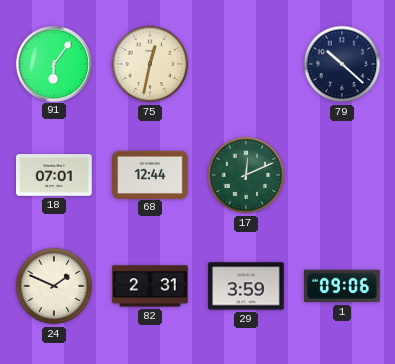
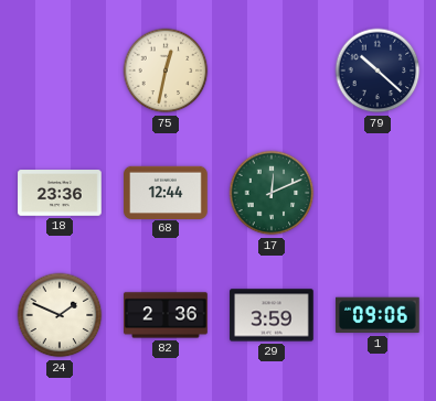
91: 6:06 -> none
18: 07:01 -> 23:36
82: 2:31 -> 2:36
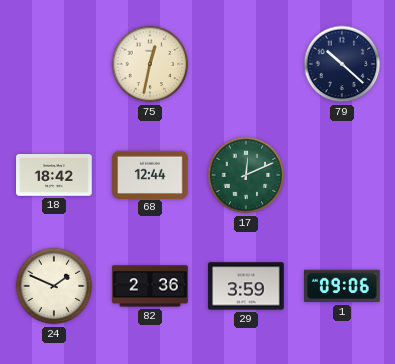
18: 23:36 -> 18:42
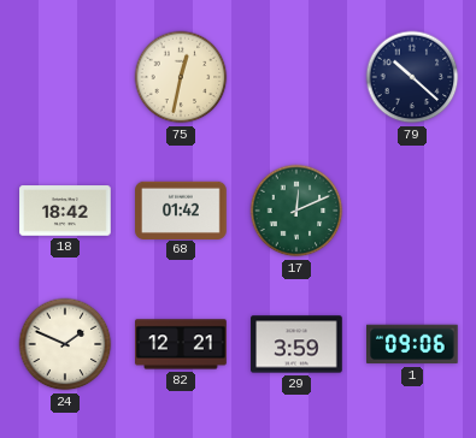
68: 12:44 -> 01:42
82: 2:36 -> 12:21
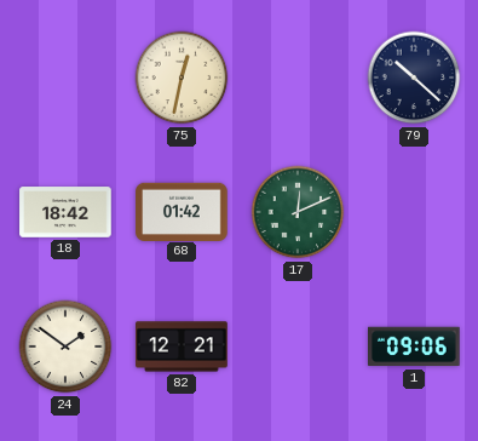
24: 1:49 -> 1:51
29: 3:59 -> none
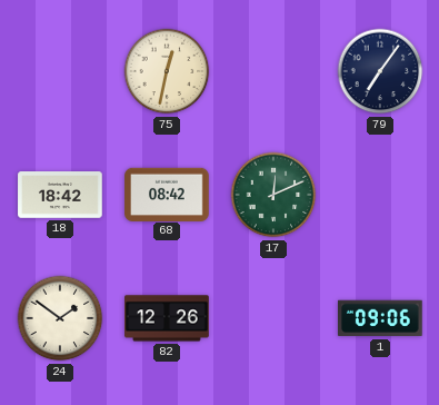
79: 10:22 -> 7:06
68: 01:42 -> 08:42
82: 12:21 -> 12:26
